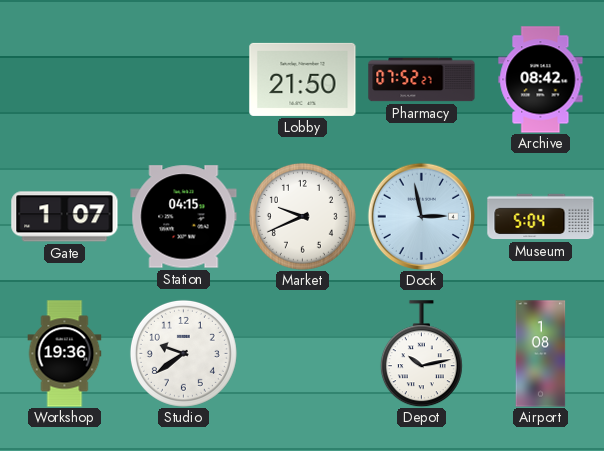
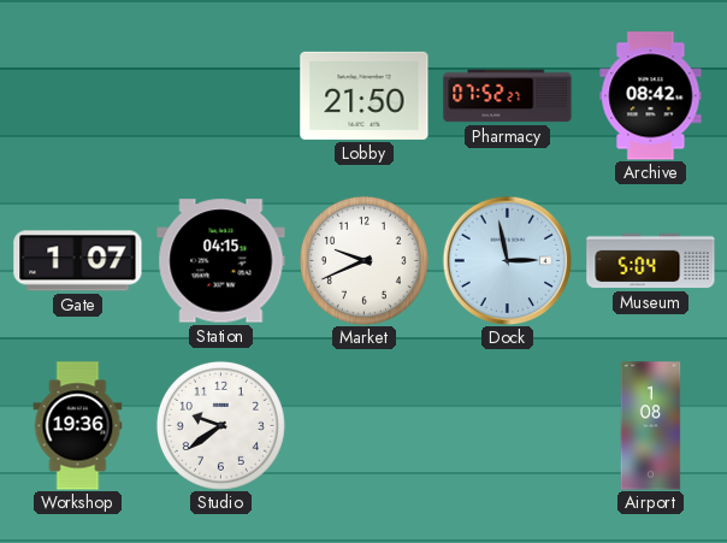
Depot: 10:13 -> none
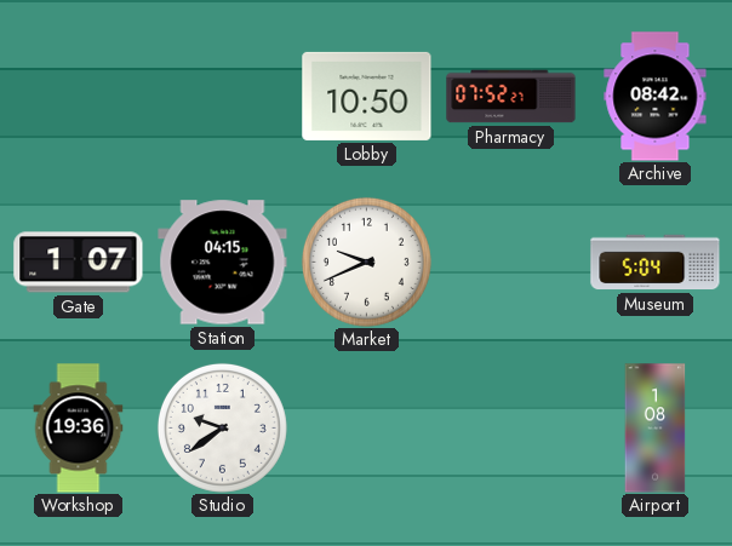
Lobby: 21:50 -> 10:50
Dock: 2:58 -> none
